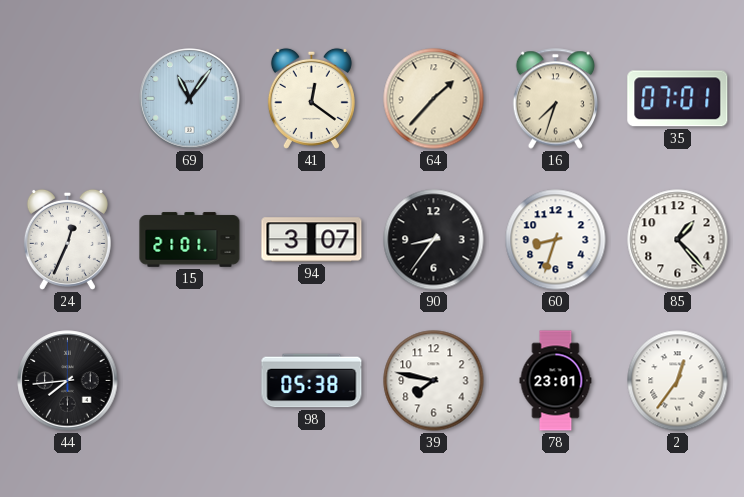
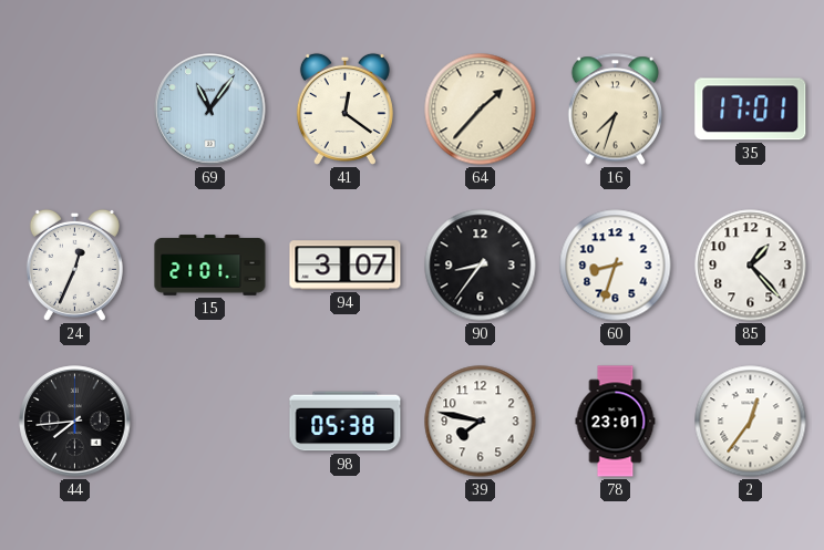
35: 07:01 -> 17:01
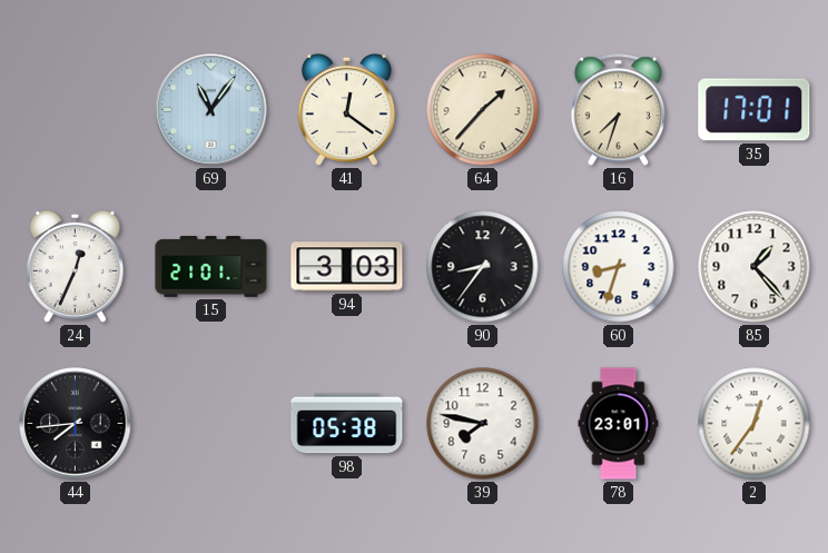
94: 3:07 -> 3:03
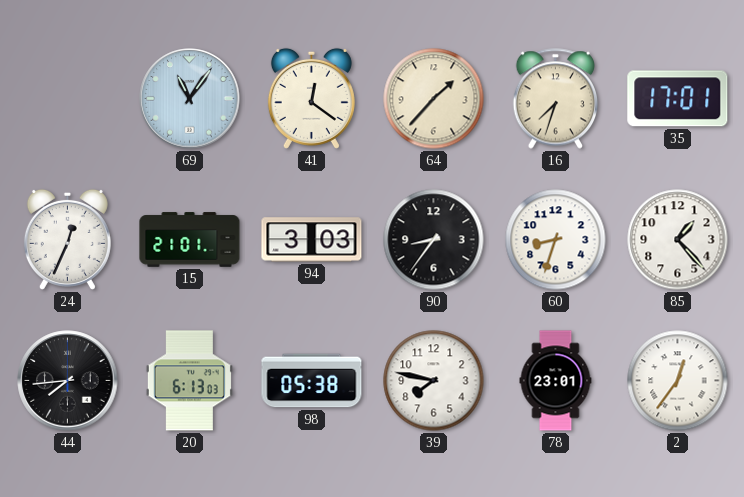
20: none -> 6:13
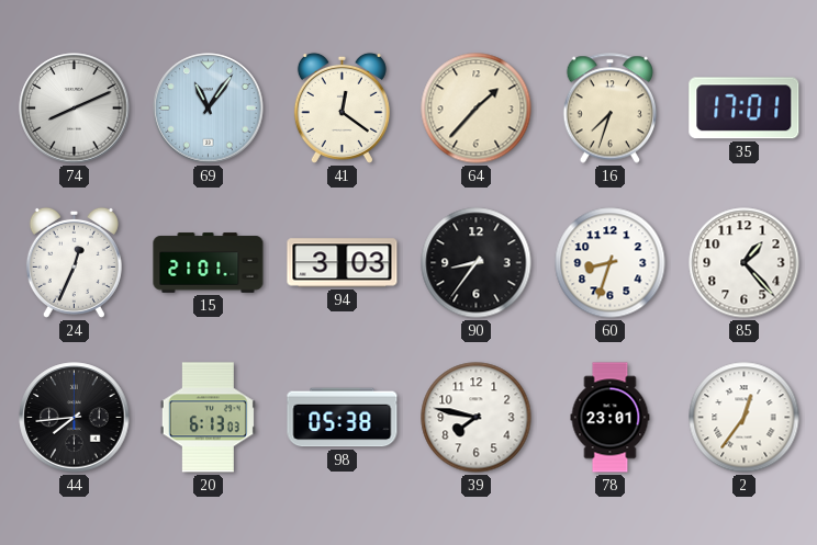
74: none -> 8:11
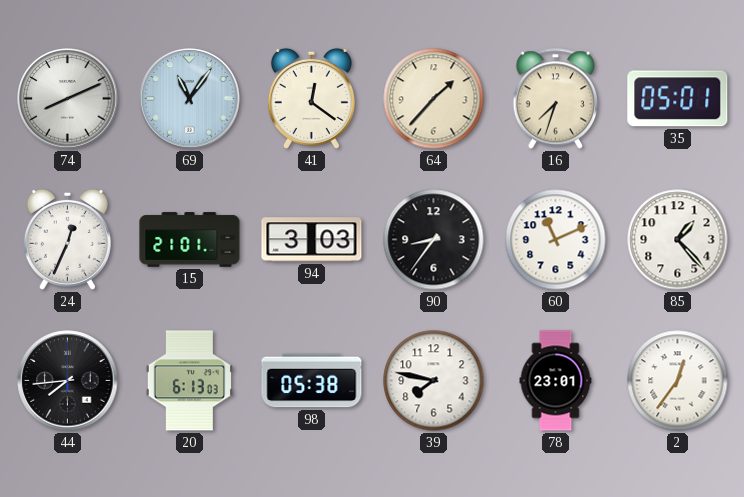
35: 17:01 -> 05:01
60: 8:33 -> 11:11
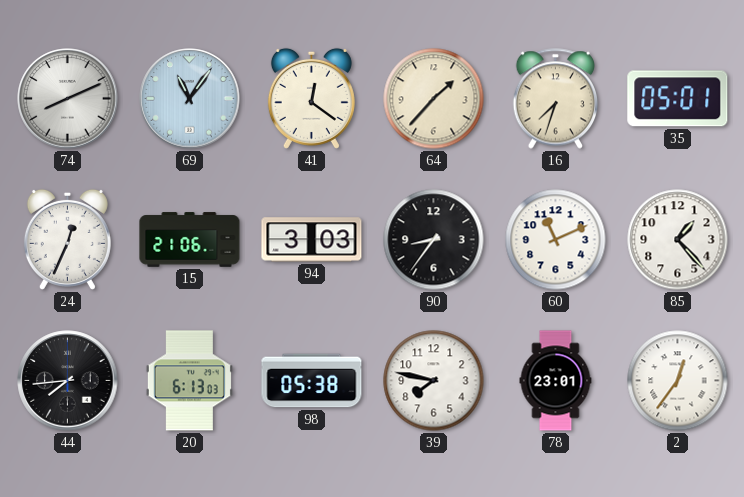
15: 21:01 -> 21:06
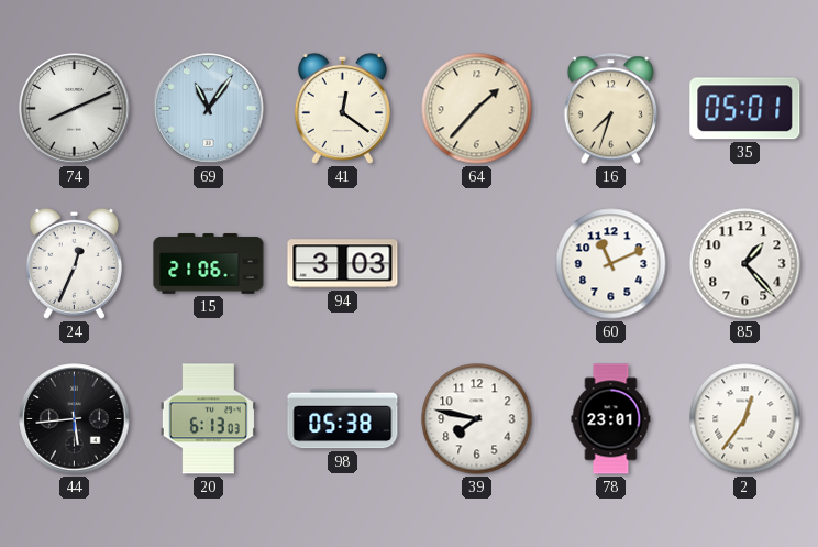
90: 8:36 -> none
44: 7:44 -> 5:44
